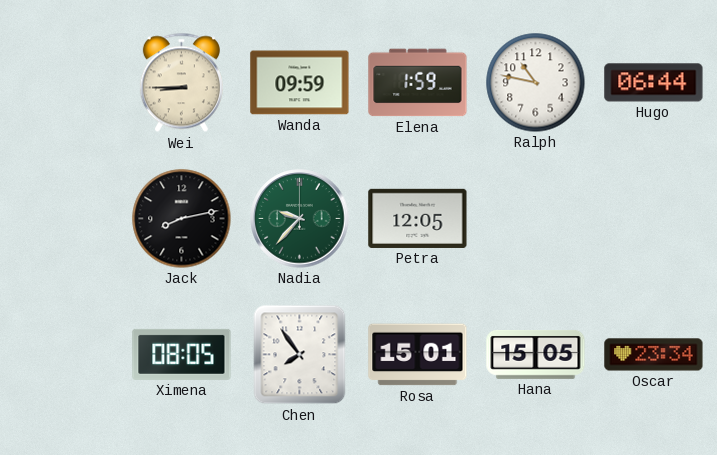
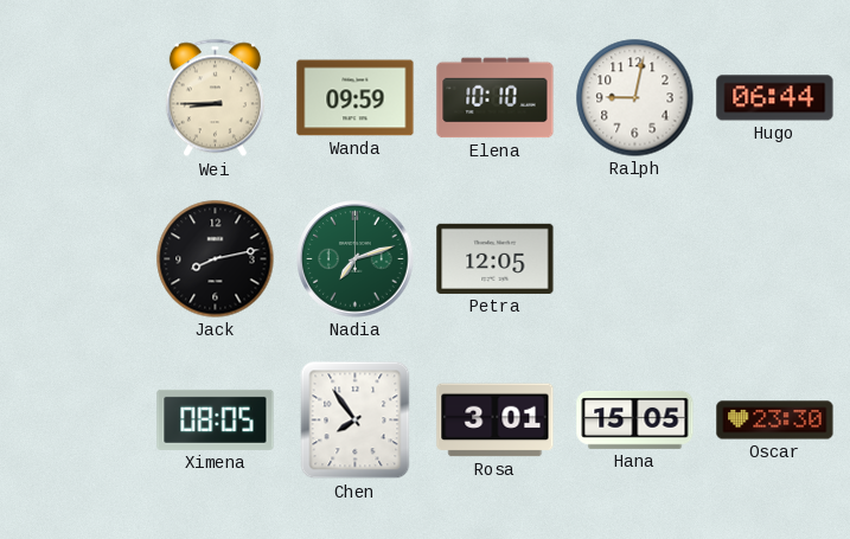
Elena: 1:59 -> 10:10
Ralph: 10:47 -> 9:02
Nadia: 9:37 -> 7:12
Rosa: 15:01 -> 3:01
Oscar: 23:34 -> 23:30
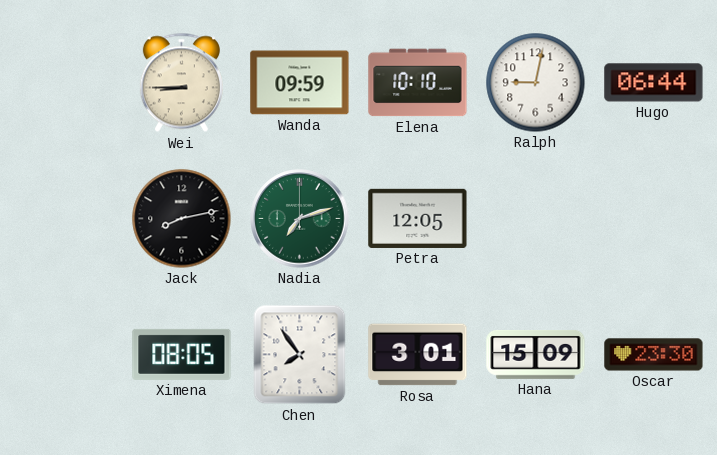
Hana: 15:05 -> 15:09
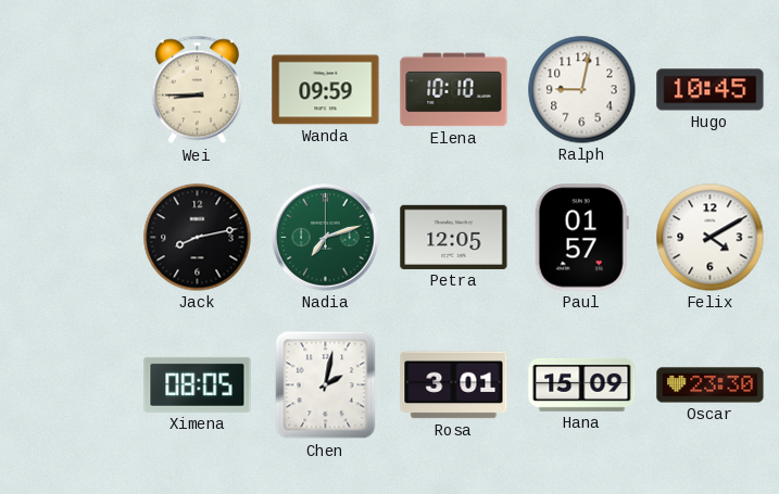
Hugo: 06:44 -> 10:45
Paul: none -> 01:57
Felix: none -> 4:10
Chen: 7:54 -> 2:02
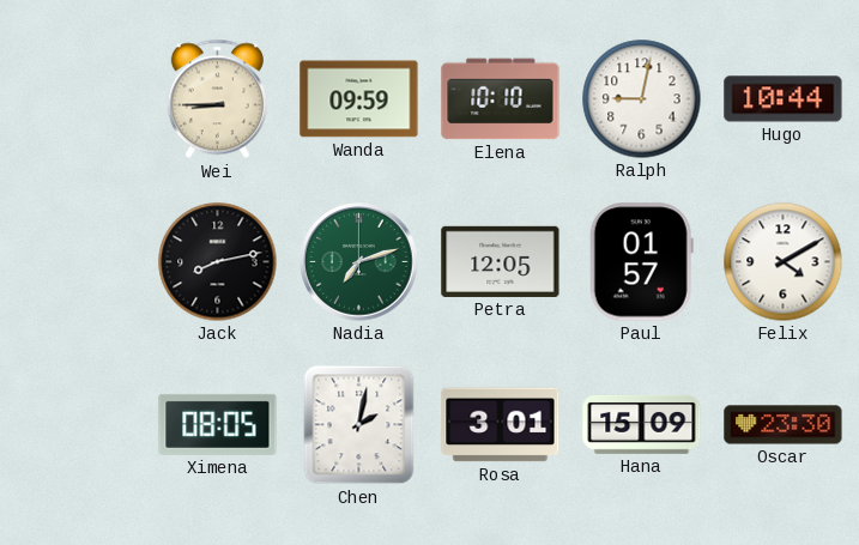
Hugo: 10:45 -> 10:44
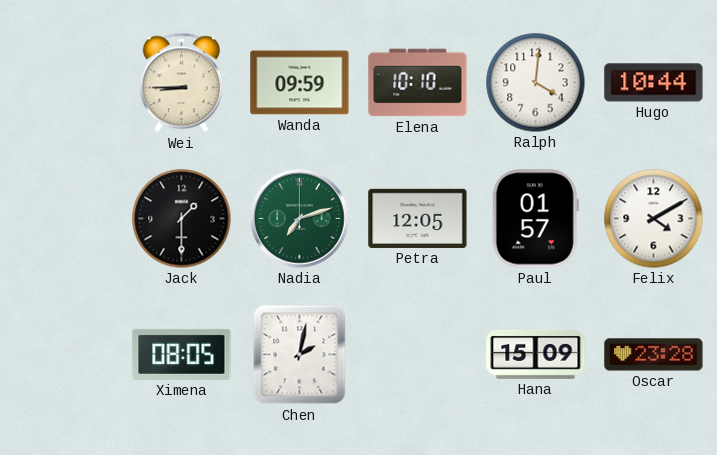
Ralph: 9:02 -> 4:01
Jack: 8:13 -> 1:30
Rosa: 3:01 -> none
Oscar: 23:30 -> 23:28
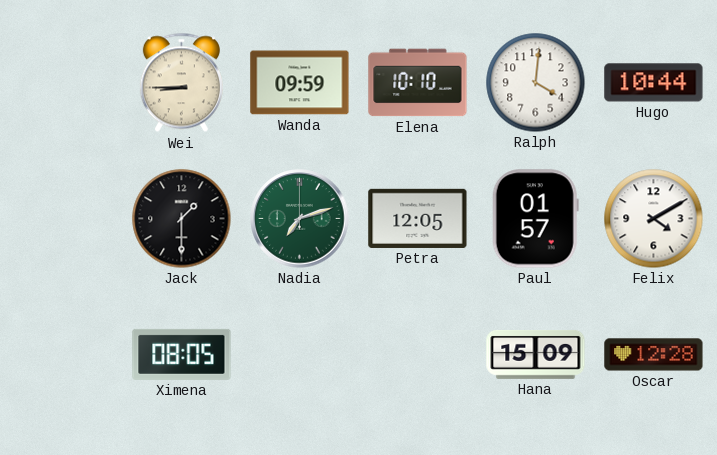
Chen: 2:02 -> none
Oscar: 23:28 -> 12:28
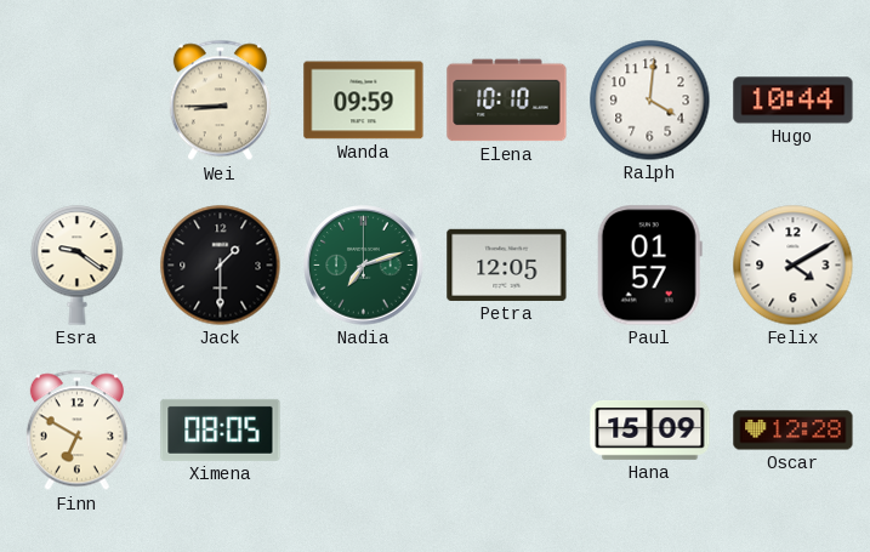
Esra: none -> 9:21
Finn: none -> 6:50
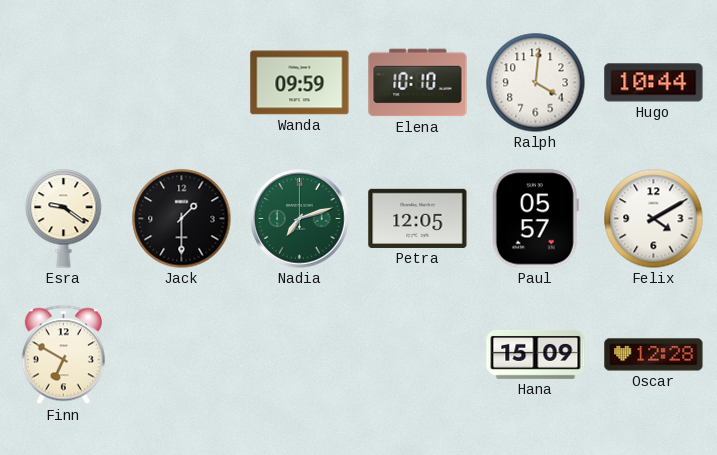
Wei: 8:45 -> none
Paul: 01:57 -> 05:57
Ximena: 08:05 -> none
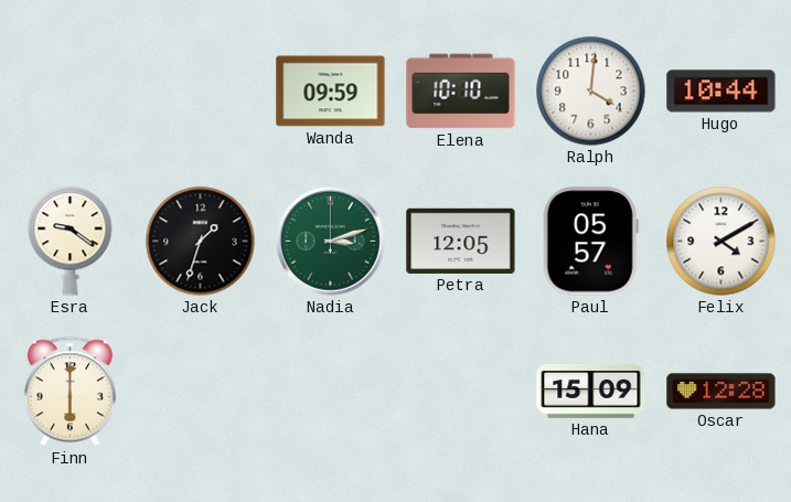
Jack: 1:30 -> 1:33
Nadia: 7:12 -> 3:12
Finn: 6:50 -> 6:00
